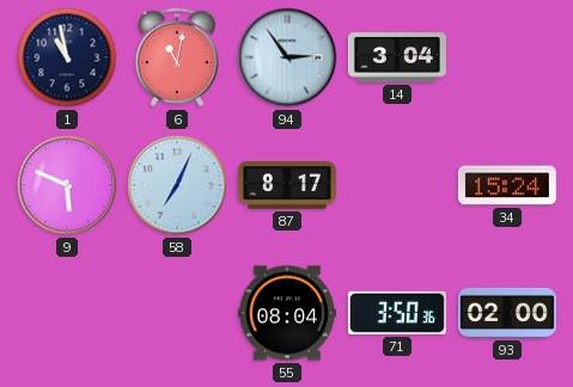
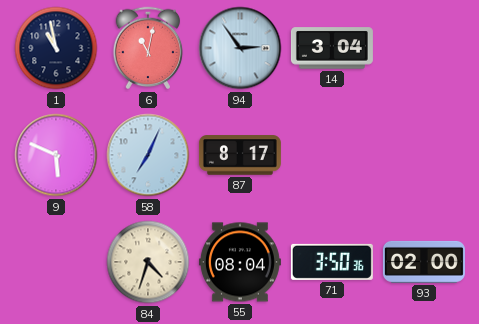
34: 15:24 -> none
84: none -> 4:33
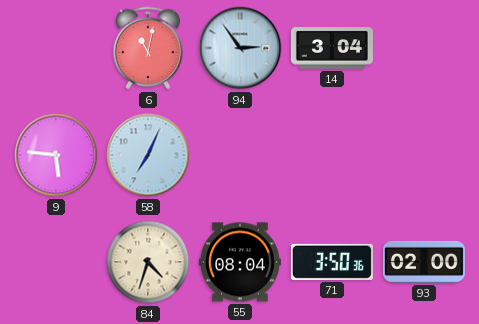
1: 10:58 -> none
9: 5:49 -> 5:46
87: 8:17 -> none
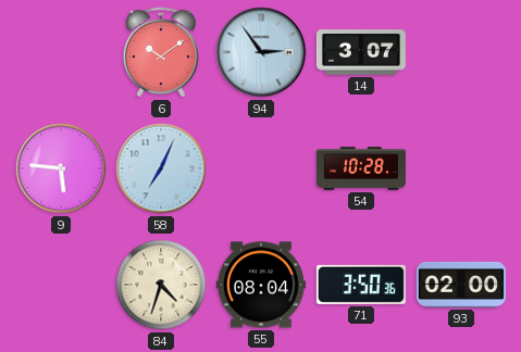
6: 11:02 -> 10:09
14: 3:04 -> 3:07
54: none -> 10:28
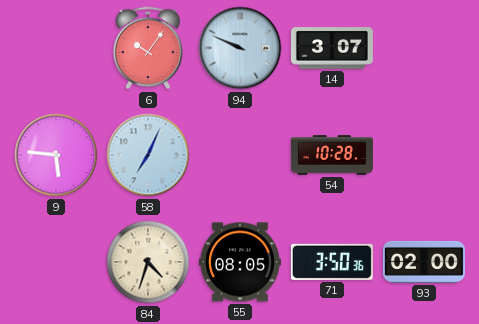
6: 10:09 -> 10:06
94: 2:54 -> 9:49
55: 08:04 -> 08:05
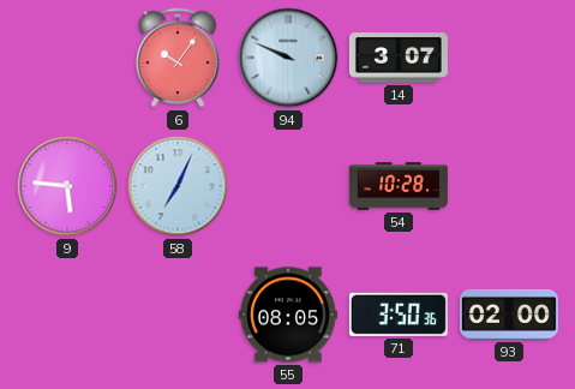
84: 4:33 -> none
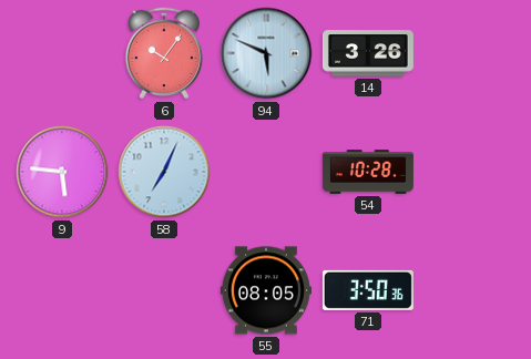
94: 9:49 -> 5:49
14: 3:07 -> 3:26
93: 02:00 -> none
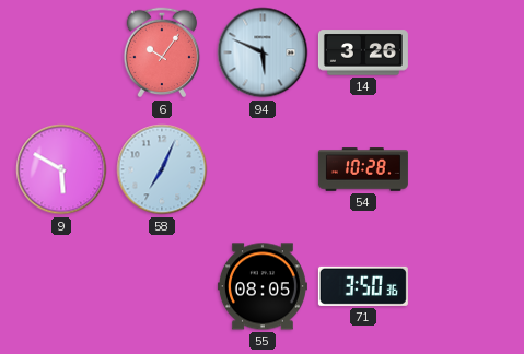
9: 5:46 -> 5:50
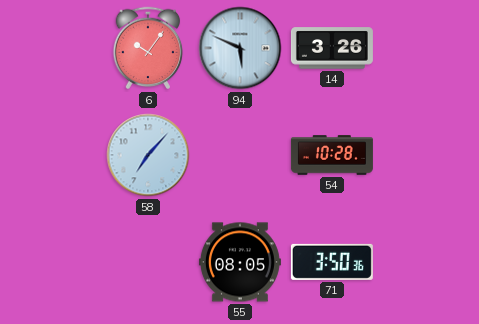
9: 5:50 -> none
58: 7:04 -> 7:07
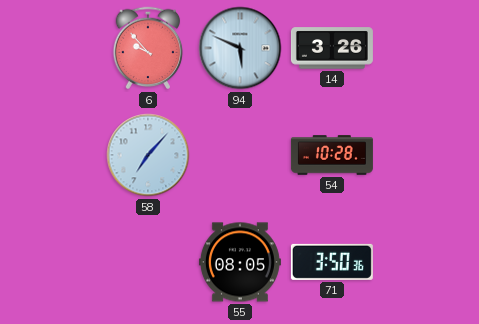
6: 10:06 -> 9:53
